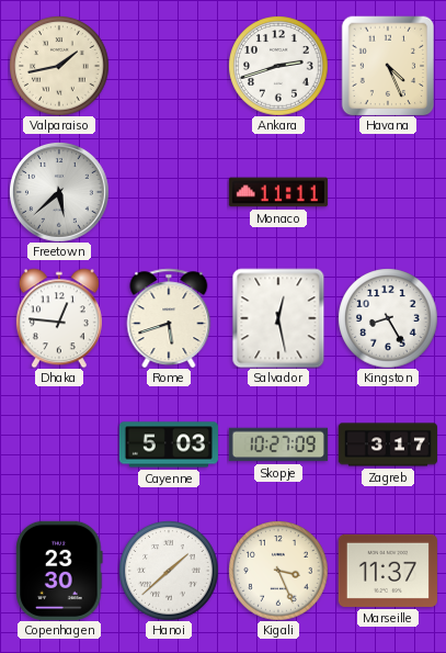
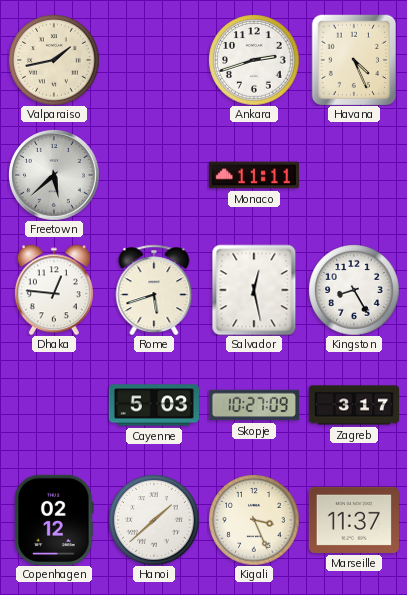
Copenhagen: 23:30 -> 02:12
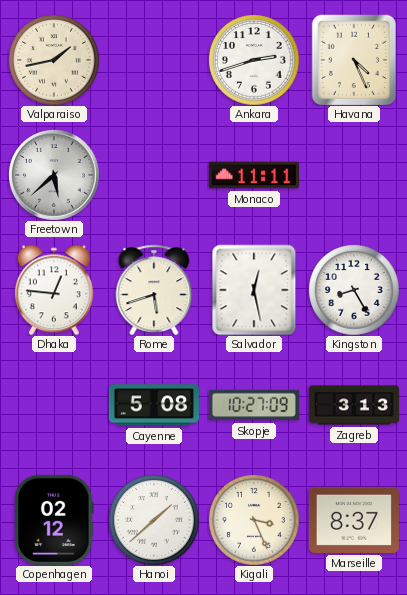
Cayenne: 5:03 -> 5:08
Zagreb: 3:17 -> 3:13
Marseille: 11:37 -> 8:37
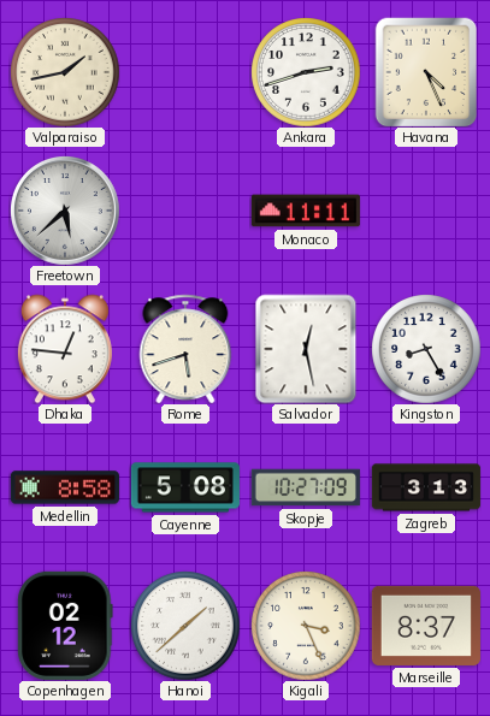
Medellin: none -> 8:58
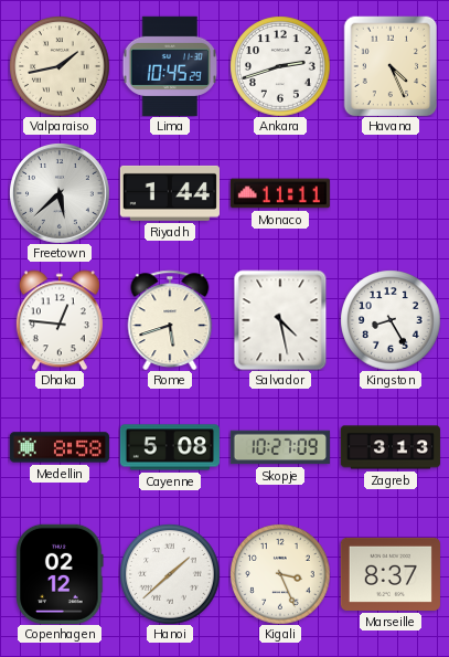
Lima: none -> 10:45
Riyadh: none -> 1:44
Salvador: 12:28 -> 4:28
